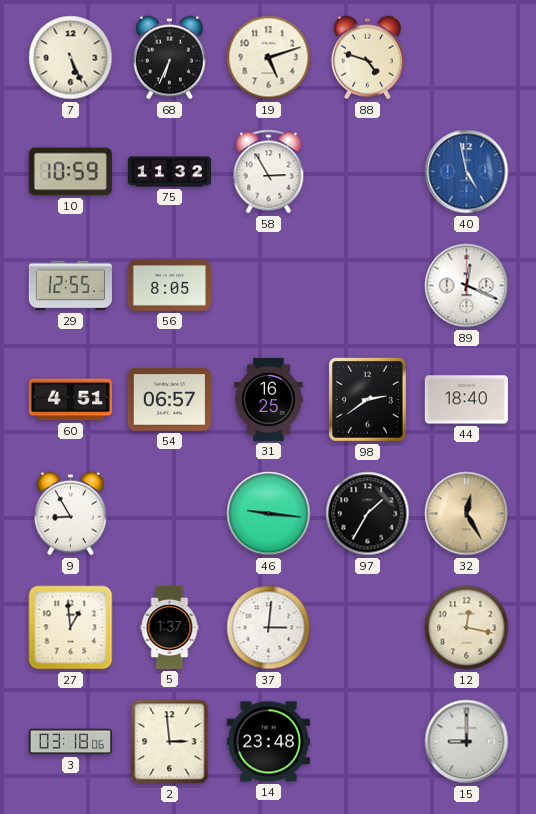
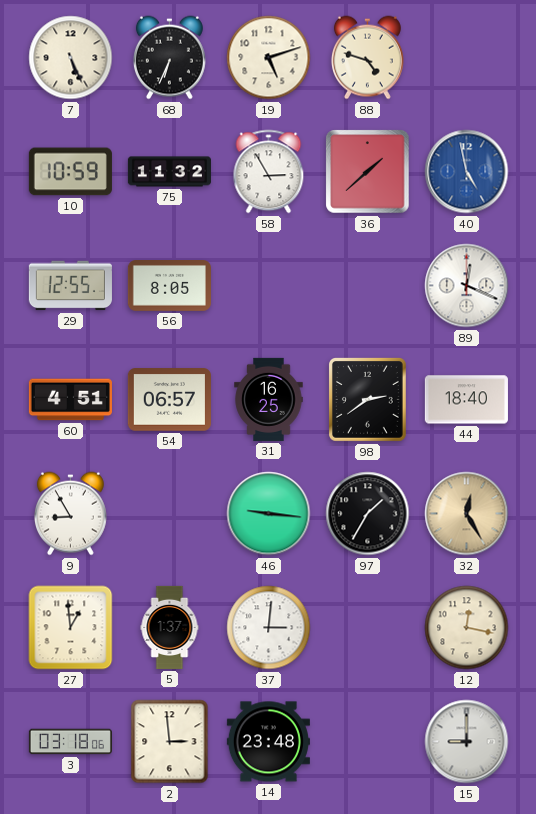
36: none -> 1:38
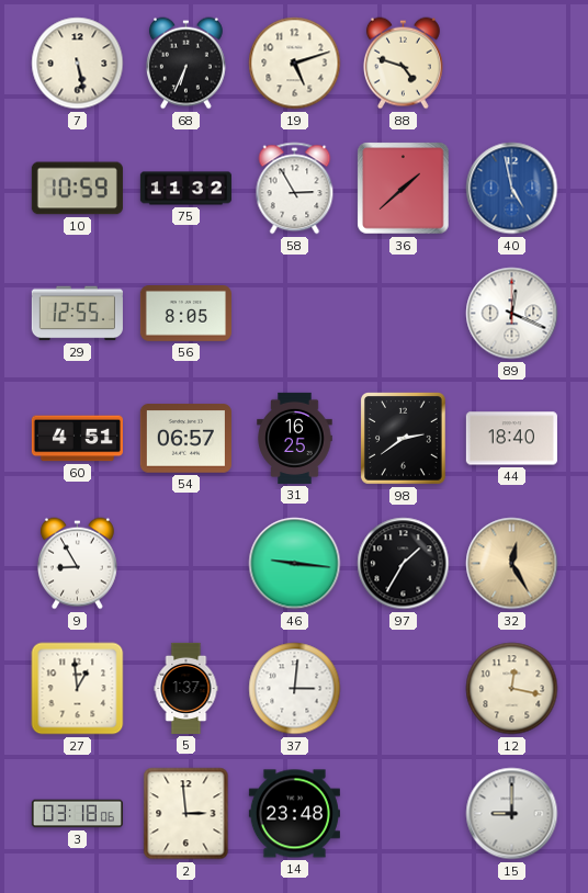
7: 5:26 -> 5:28
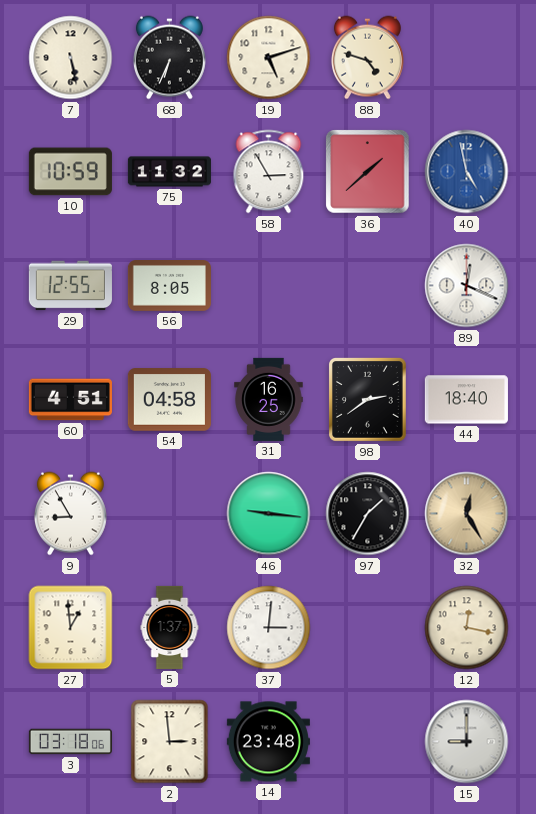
54: 06:57 -> 04:58
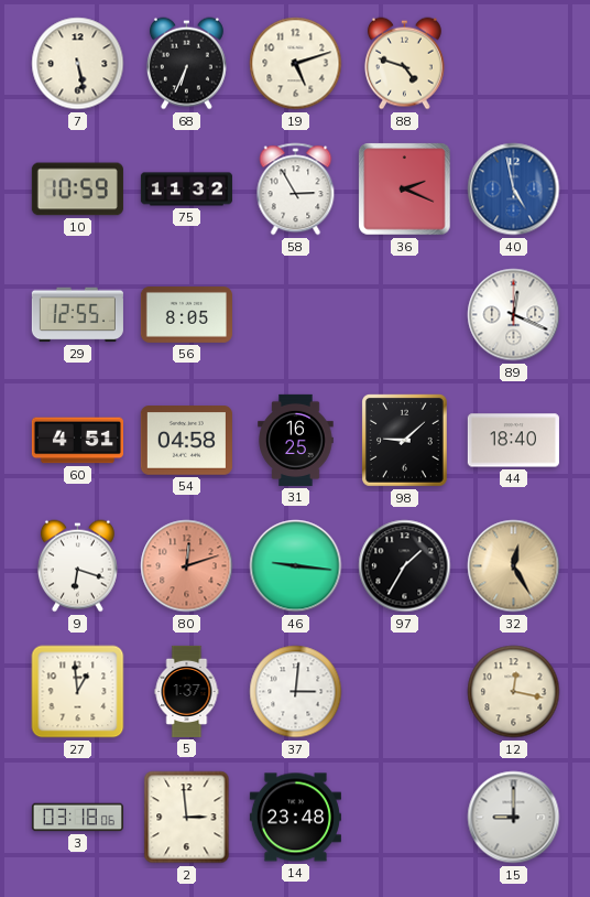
36: 1:38 -> 2:19
98: 2:39 -> 9:08
9: 8:55 -> 6:18
80: none -> 12:12
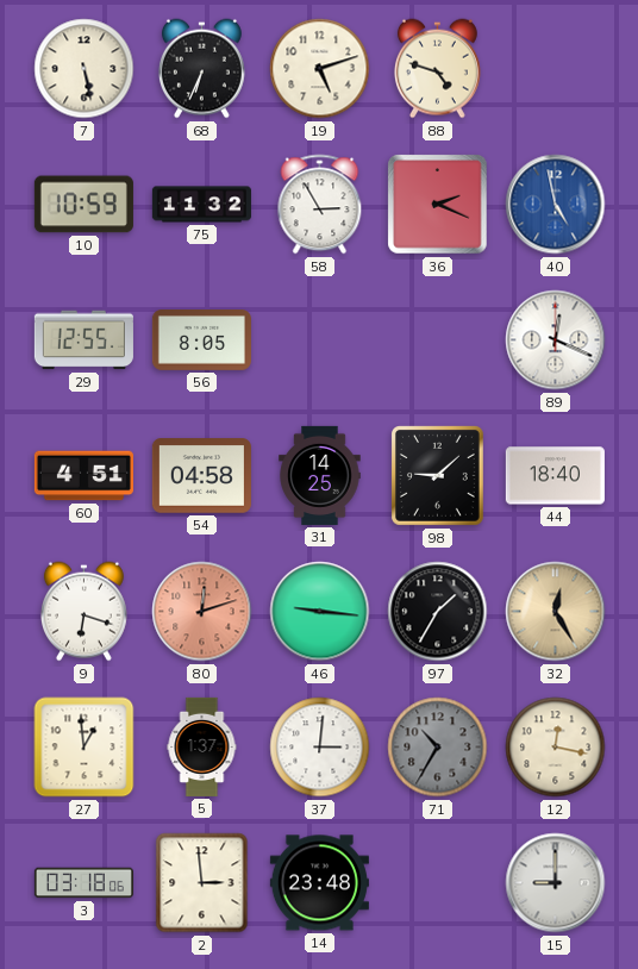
31: 16:25 -> 14:25
71: none -> 10:35
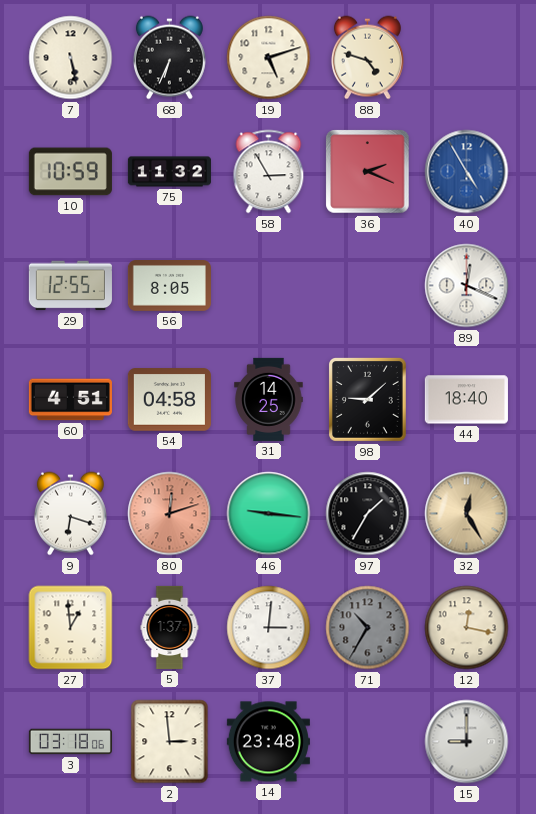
40: 4:58 -> 4:55
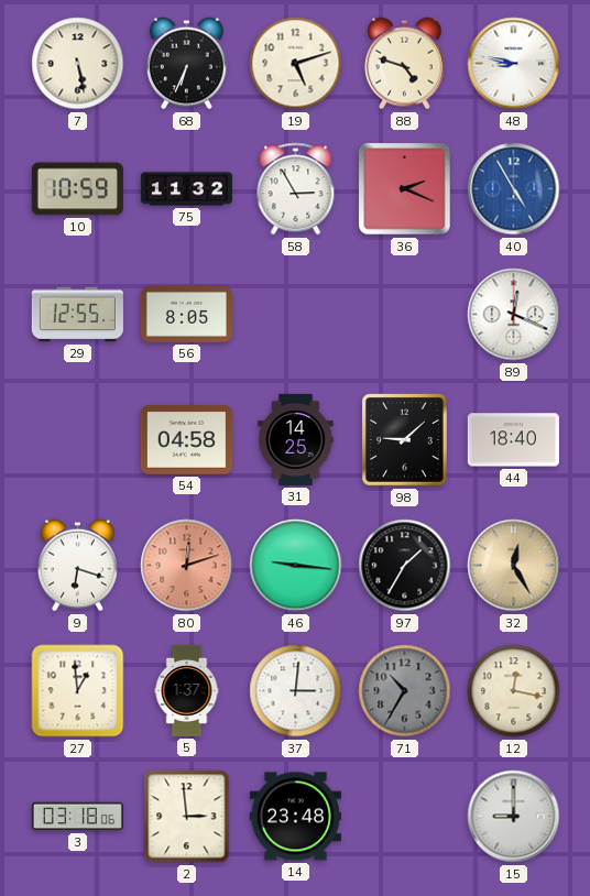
48: none -> 8:47
60: 4:51 -> none
